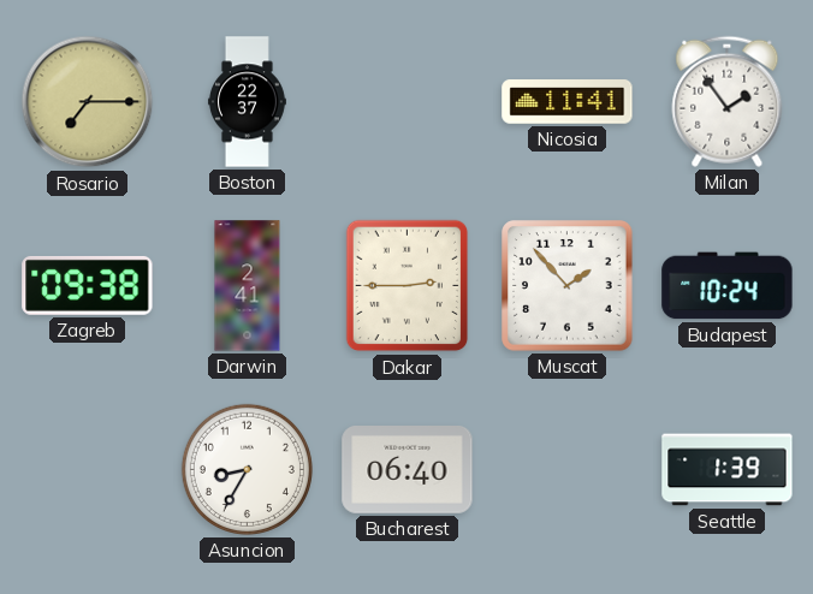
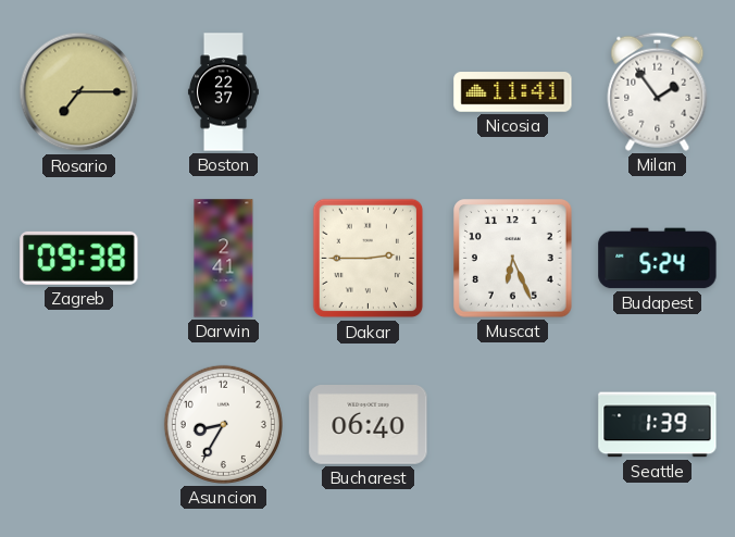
Muscat: 1:53 -> 6:26
Budapest: 10:24 -> 5:24
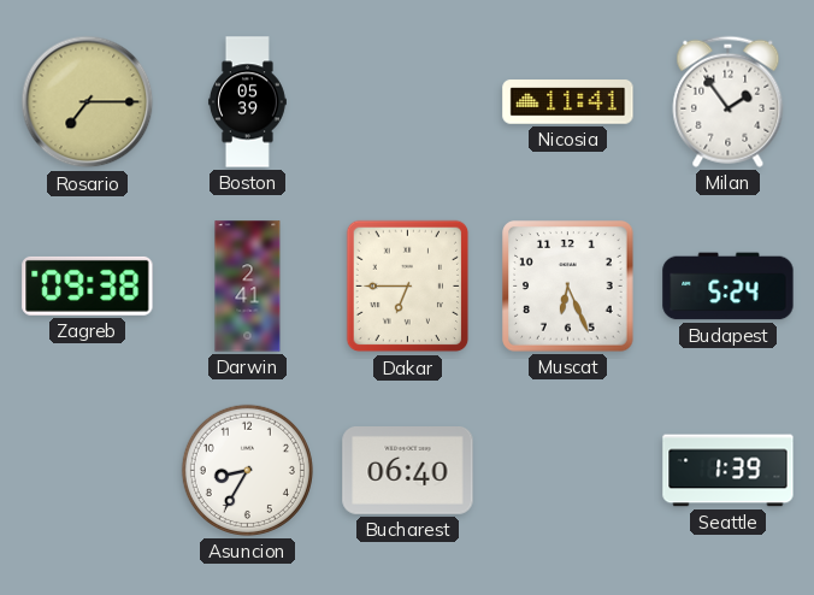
Boston: 22:37 -> 05:39
Dakar: 2:45 -> 6:45
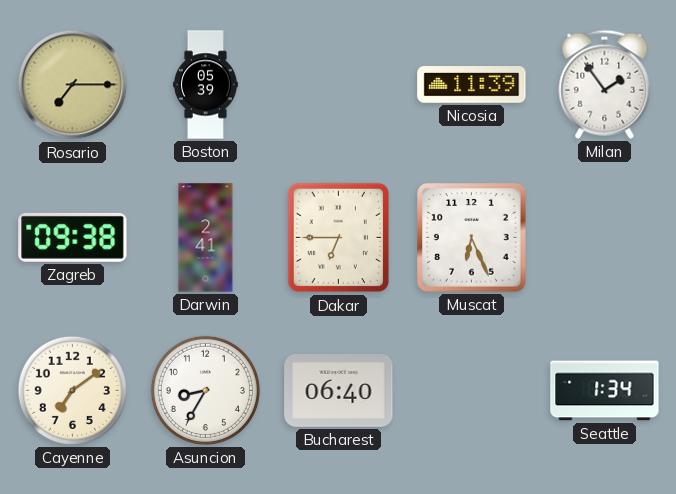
Nicosia: 11:41 -> 11:39
Budapest: 5:24 -> none
Cayenne: none -> 7:09
Seattle: 1:39 -> 1:34
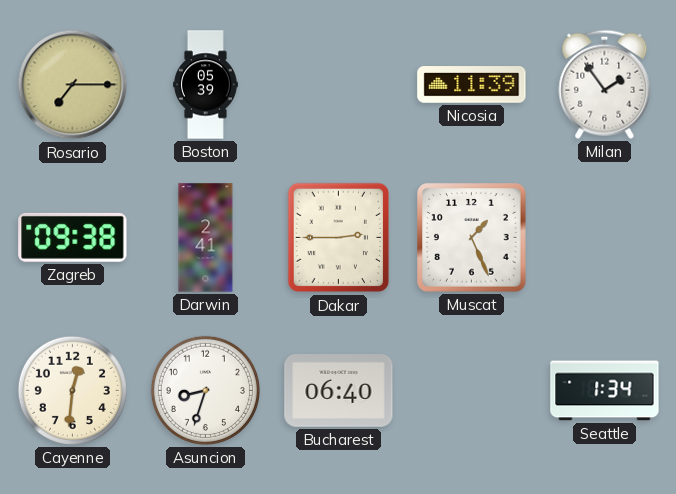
Dakar: 6:45 -> 2:45
Muscat: 6:26 -> 1:26
Cayenne: 7:09 -> 12:31
Asuncion: 8:35 -> 8:33
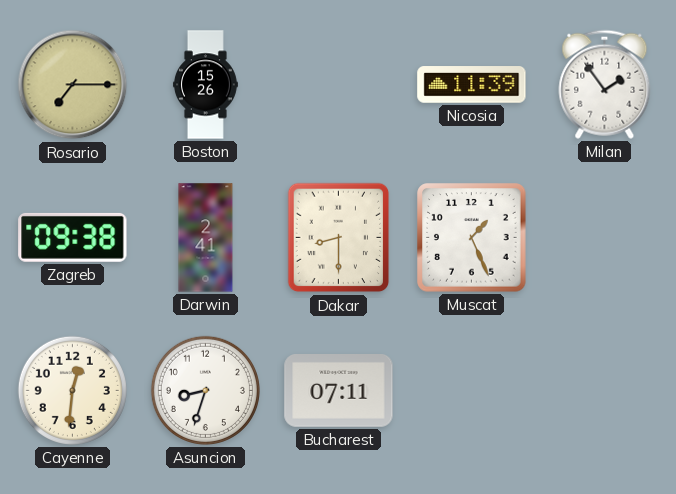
Boston: 05:39 -> 15:26
Dakar: 2:45 -> 8:30
Bucharest: 06:40 -> 07:11
Seattle: 1:34 -> none
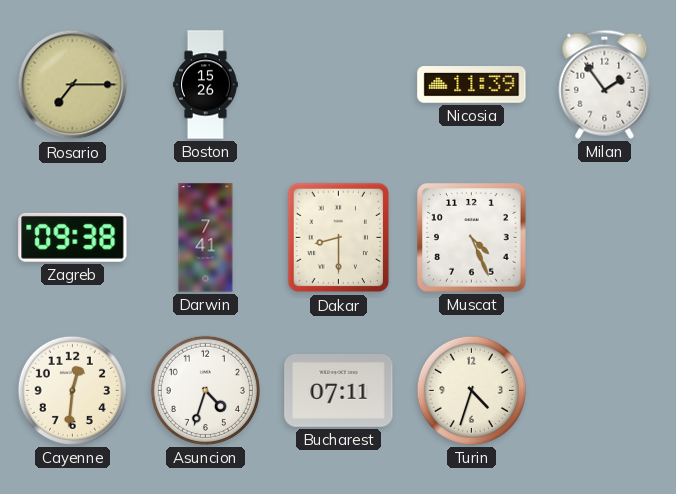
Darwin: 2:41 -> 7:41
Muscat: 1:26 -> 4:26
Asuncion: 8:33 -> 4:33
Turin: none -> 4:33
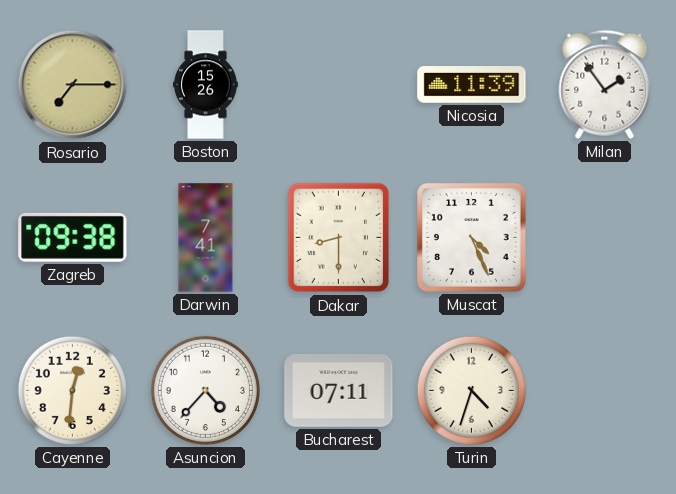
Asuncion: 4:33 -> 4:37
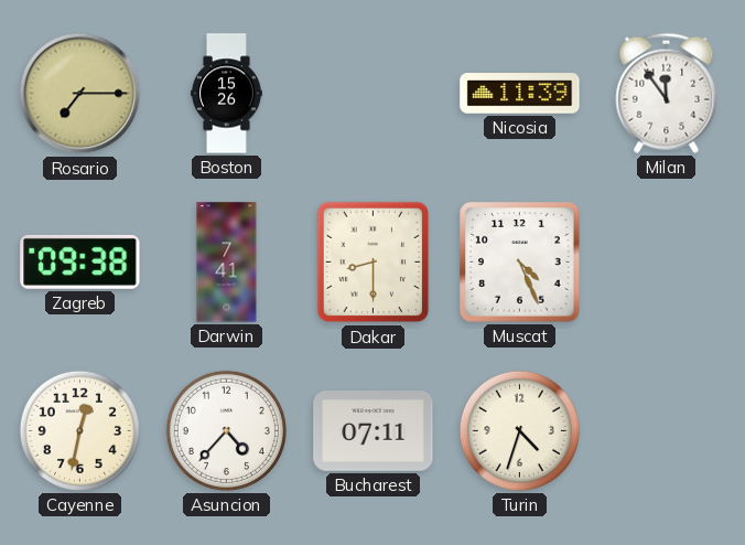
Milan: 1:54 -> 11:54
Cayenne: 12:31 -> 12:32
